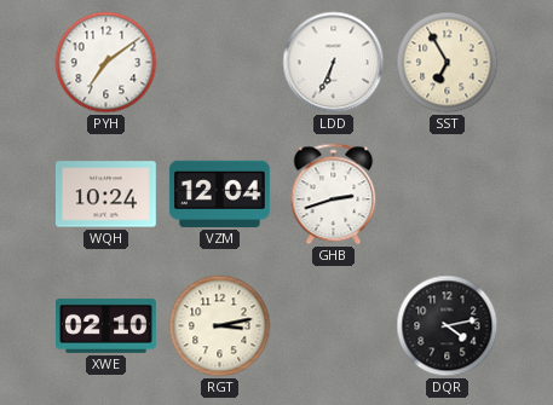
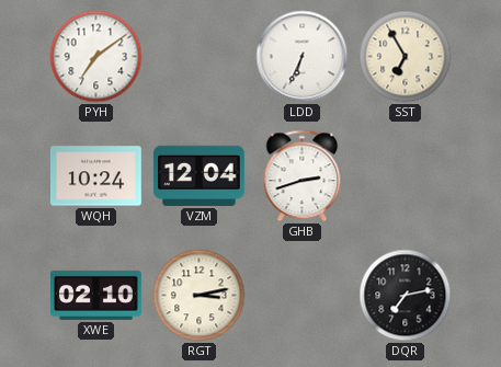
DQR: 4:13 -> 7:13
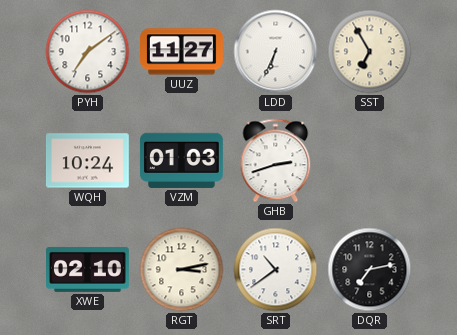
UUZ: none -> 11:27
VZM: 12:04 -> 01:03
SRT: none -> 10:39
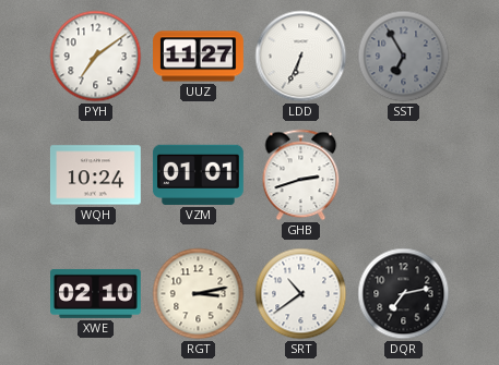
SST dial: cream -> grey
VZM: 01:03 -> 01:01
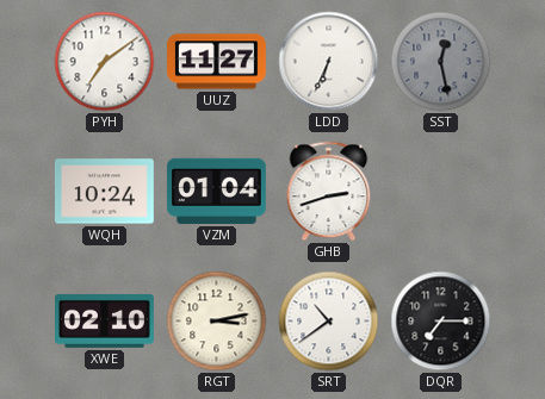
SST: 6:55 -> 12:28
VZM: 01:01 -> 01:04
DQR: 7:13 -> 7:15
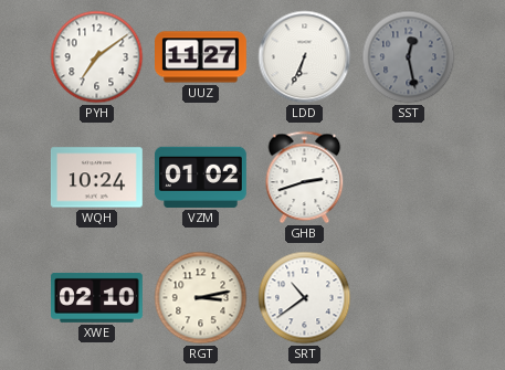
VZM: 01:04 -> 01:02
DQR: 7:15 -> none
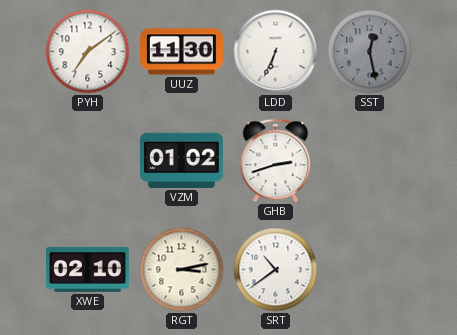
UUZ: 11:27 -> 11:30
WQH: 10:24 -> none
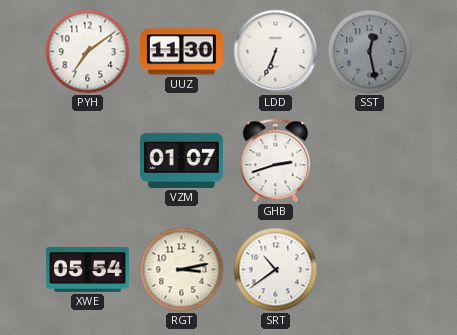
VZM: 01:02 -> 01:07
XWE: 02:10 -> 05:54
